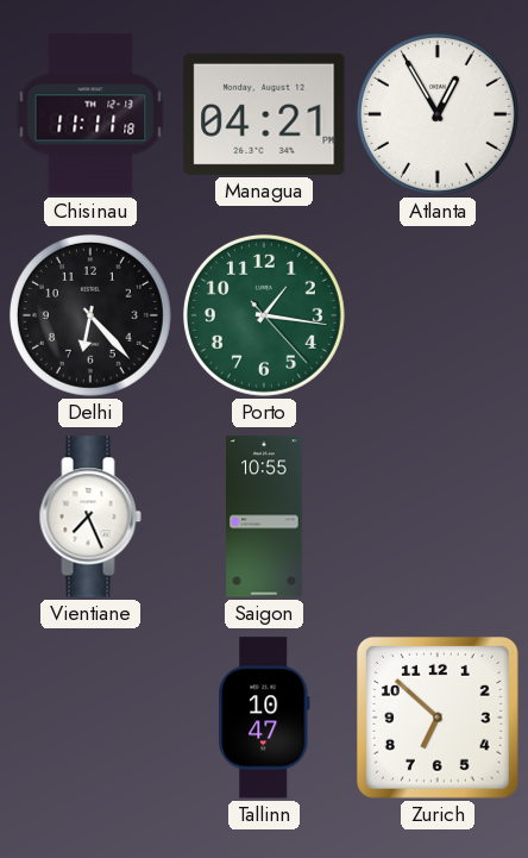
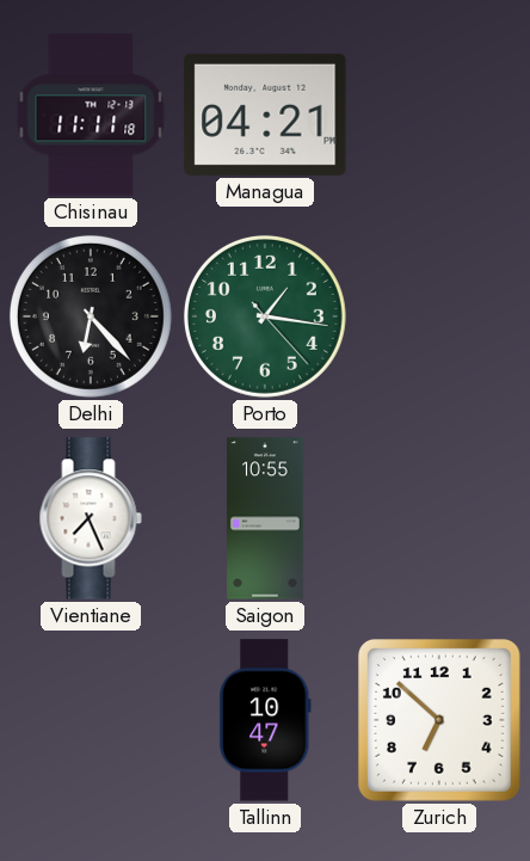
Atlanta: 12:55 -> none
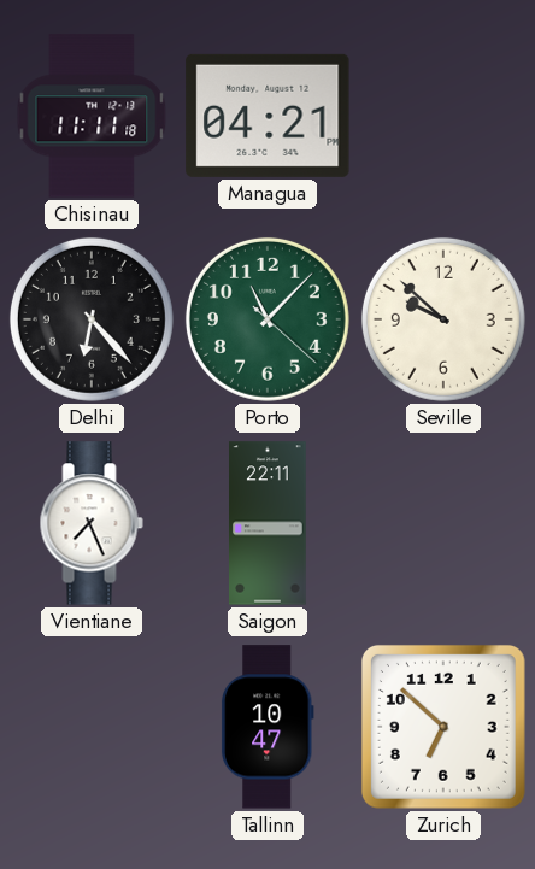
Porto: 1:16 -> 11:07
Seville: none -> 9:52
Saigon: 10:55 -> 22:11
